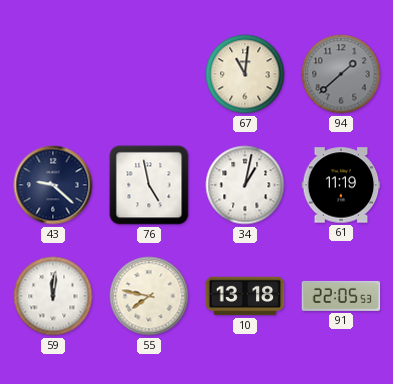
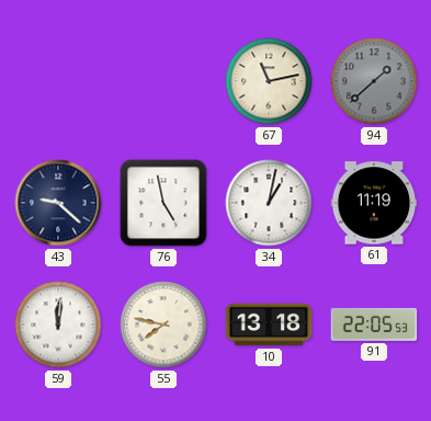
67: 11:01 -> 11:13
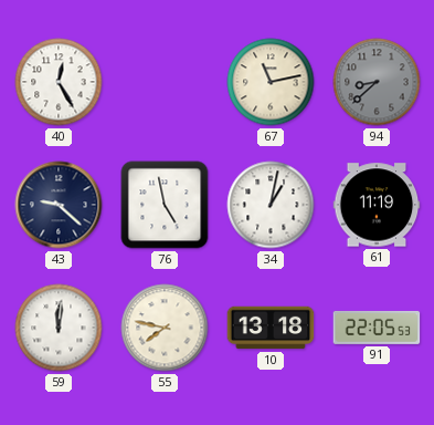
40: none -> 12:25
94: 1:38 -> 8:38
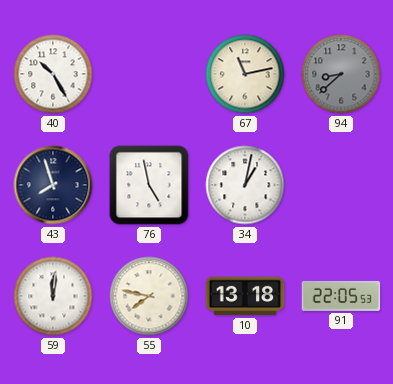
40: 12:25 -> 10:25
43: 9:22 -> 7:57
61: 11:19 -> none
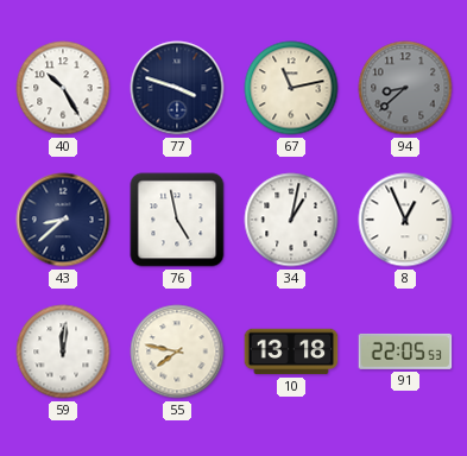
77: none -> 3:48
43: 7:57 -> 8:38
8: none -> 12:56
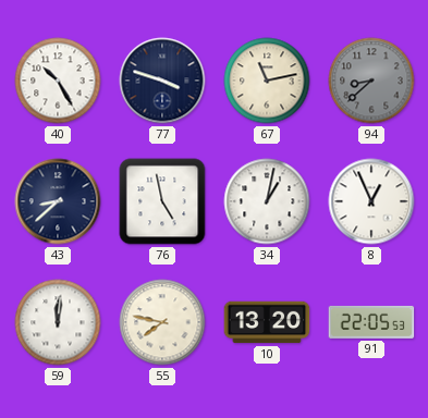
10: 13:18 -> 13:20
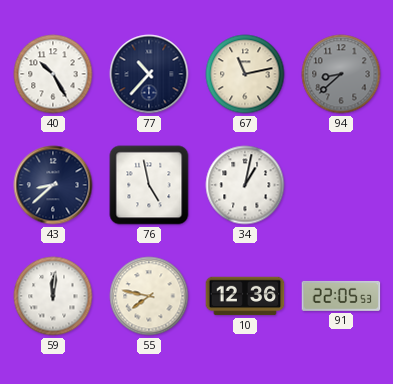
77: 3:48 -> 10:37
8: 12:56 -> none
10: 13:20 -> 12:36
